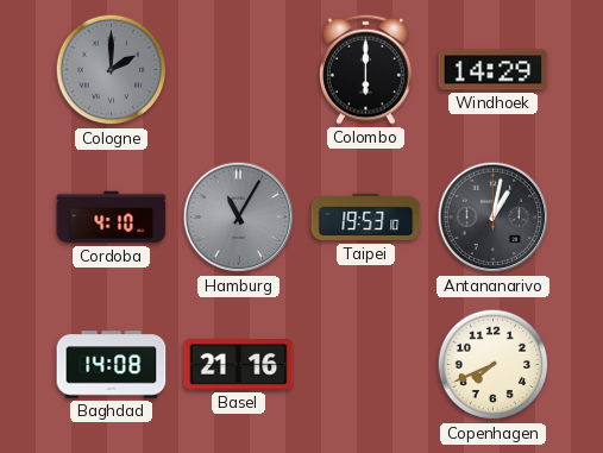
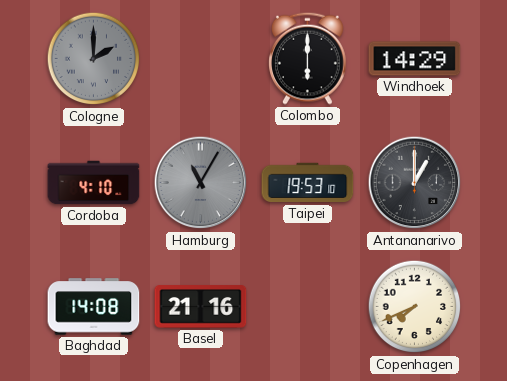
Antananarivo: 1:02 -> 1:00
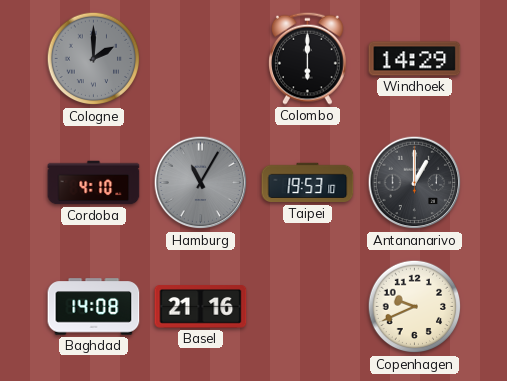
Copenhagen: 7:41 -> 9:41
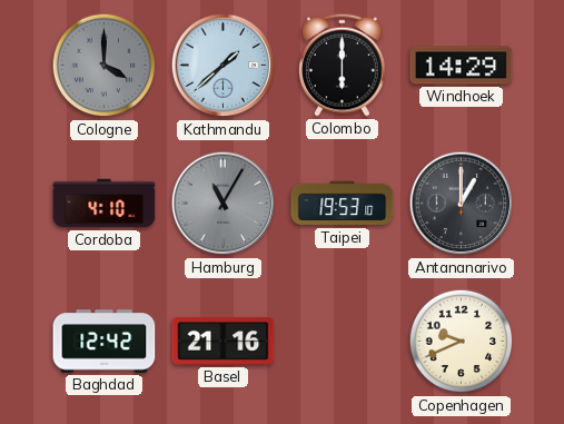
Cologne: 2:00 -> 4:00
Kathmandu: none -> 1:38
Baghdad: 14:08 -> 12:42
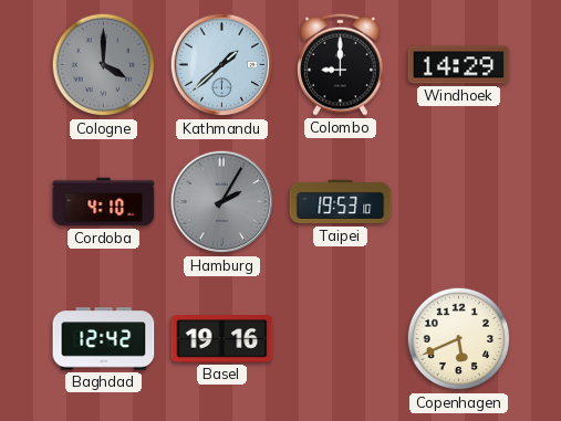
Colombo: 6:00 -> 9:00
Hamburg: 11:05 -> 2:05
Antananarivo: 1:00 -> none
Basel: 21:16 -> 19:16
Copenhagen: 9:41 -> 5:41
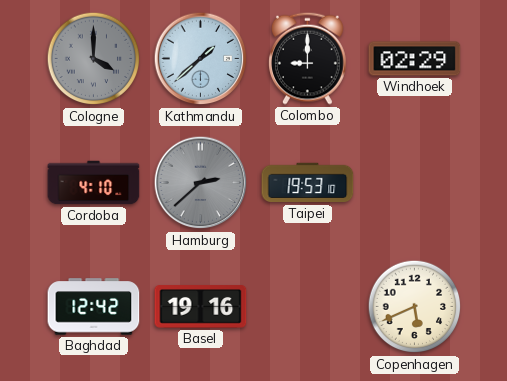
Windhoek: 14:29 -> 02:29
Hamburg: 2:05 -> 2:38
